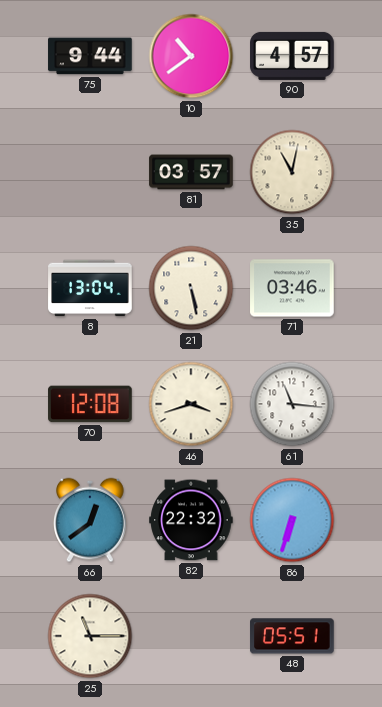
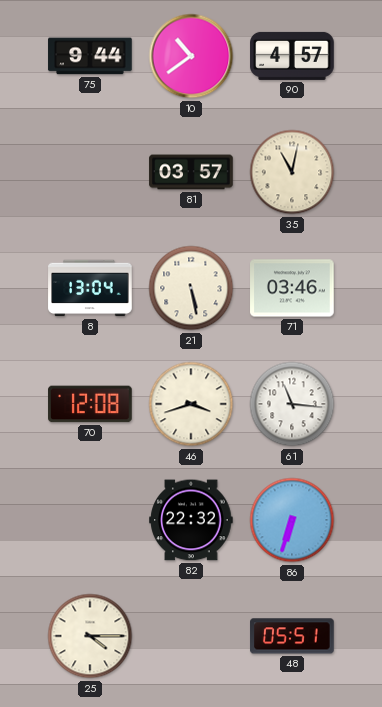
66: 12:39 -> none
25: 11:15 -> 4:15
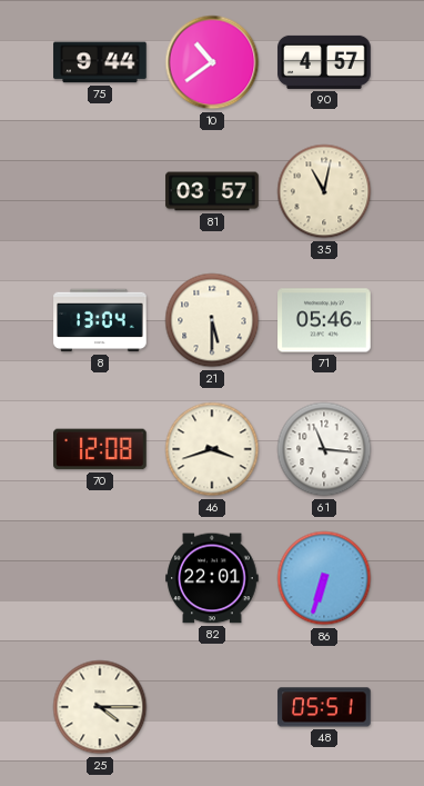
21: 5:28 -> 5:30
71: 03:46 -> 05:46
82: 22:32 -> 22:01
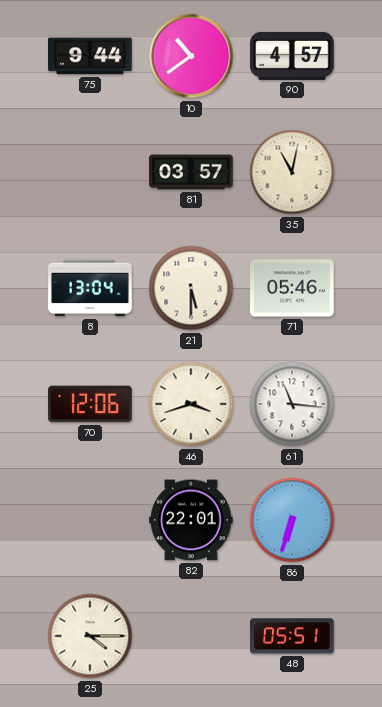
70: 12:08 -> 12:06
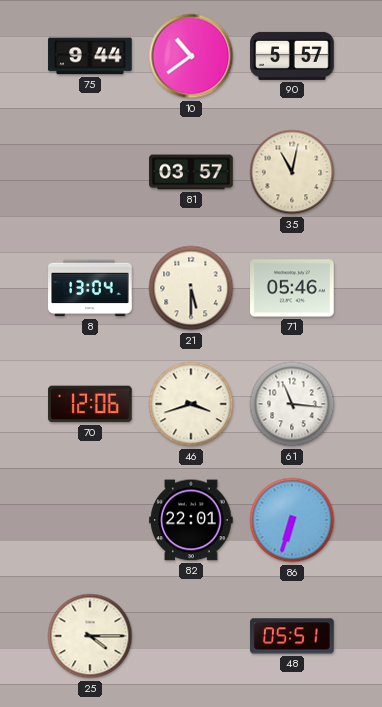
90: 4:57 -> 5:57
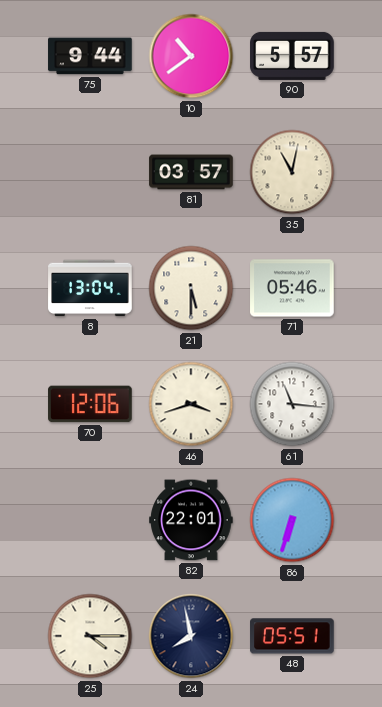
24: none -> 7:58
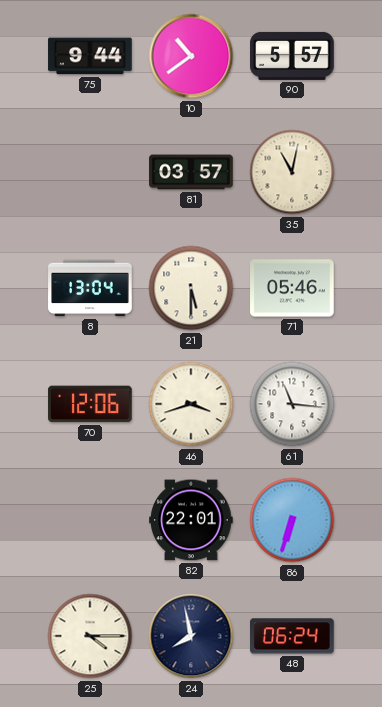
48: 05:51 -> 06:24
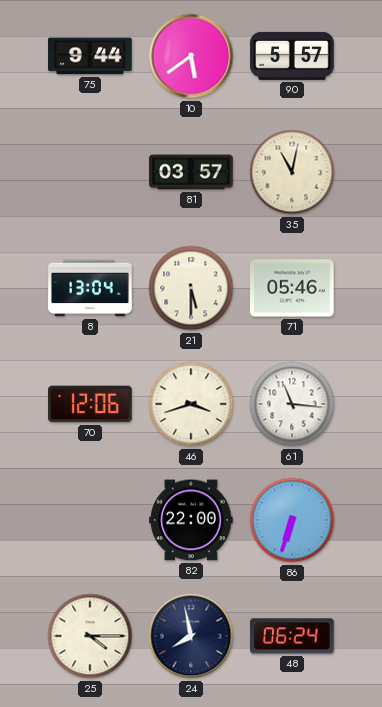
10: 10:39 -> 5:39
82: 22:01 -> 22:00
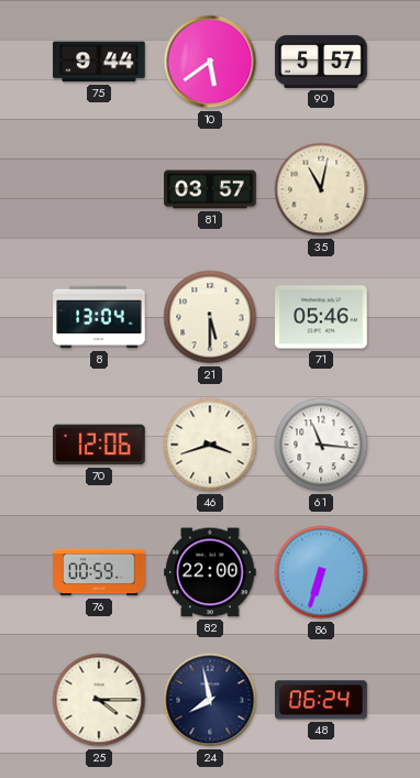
76: none -> 00:59
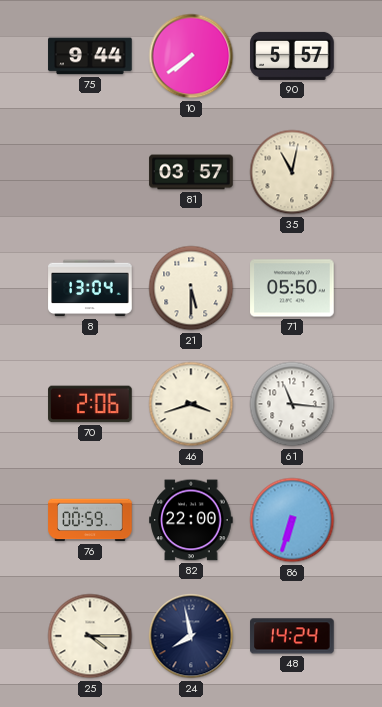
10: 5:39 -> 7:39
71: 05:46 -> 05:50
70: 12:06 -> 2:06
48: 06:24 -> 14:24
